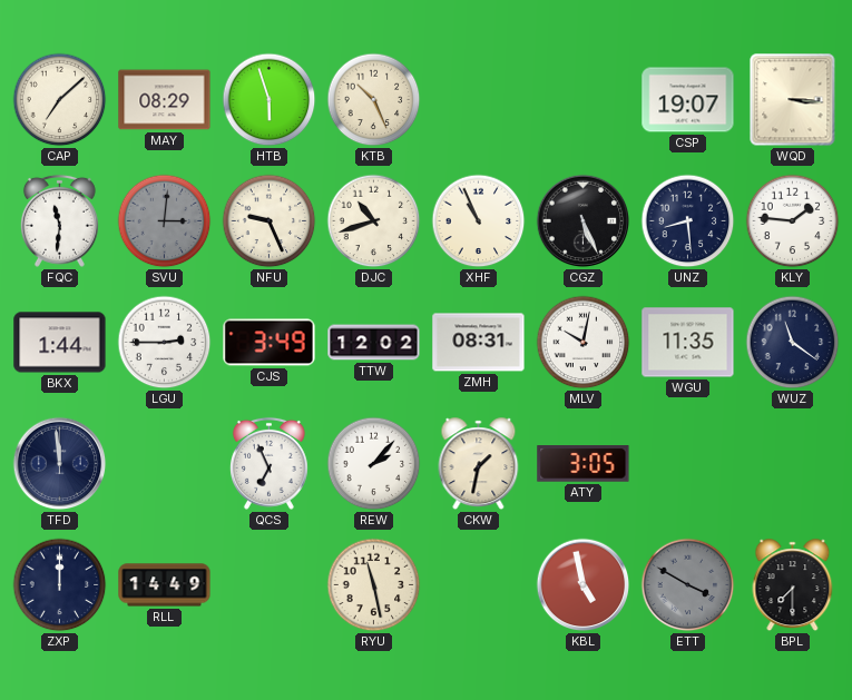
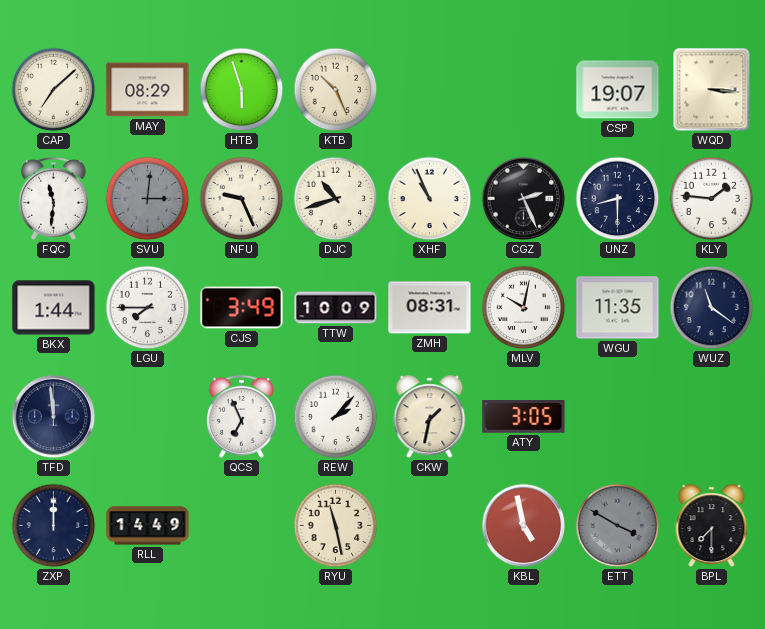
CGZ: 5:26 -> 2:26
UNZ: 8:29 -> 8:30
LGU: 2:45 -> 7:45
TTW: 12:02 -> 10:09
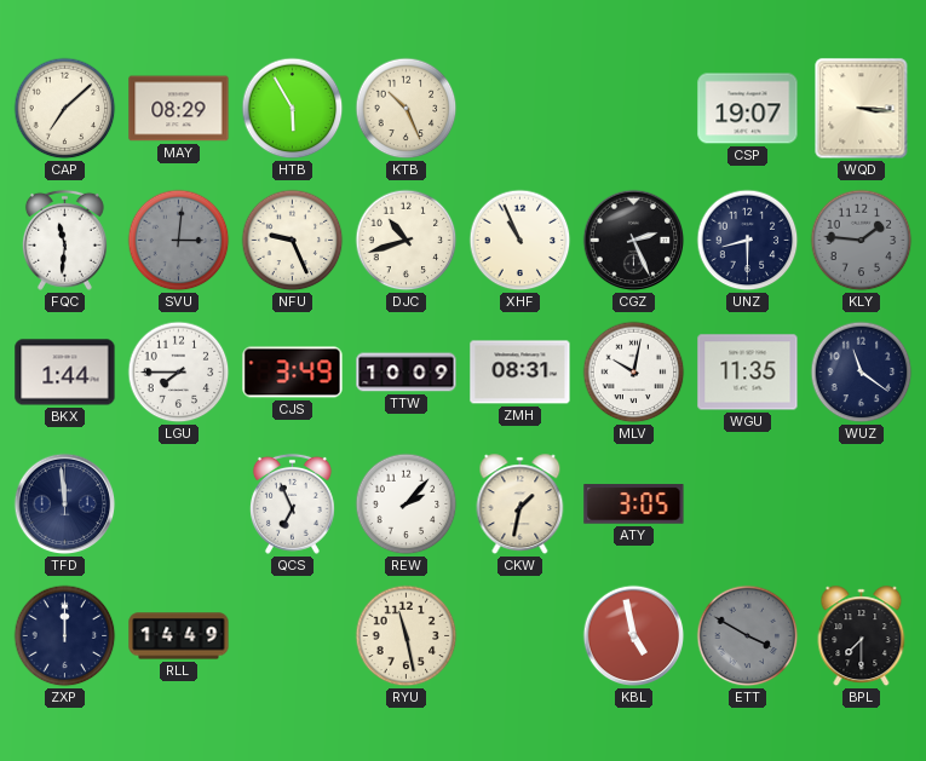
HTB: 5:57 -> 5:55
KLY dial: white -> grey
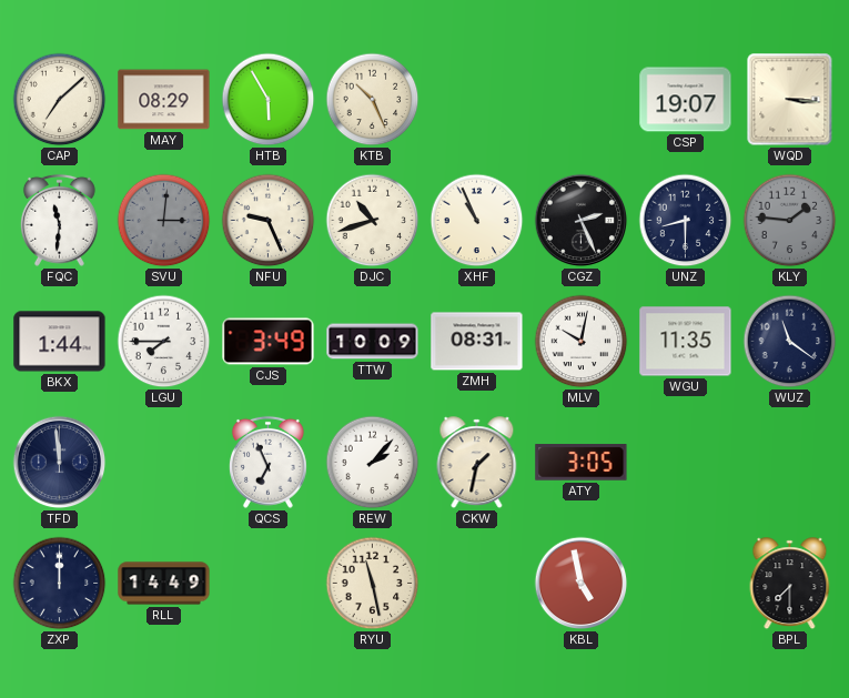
ETT: 3:50 -> none
